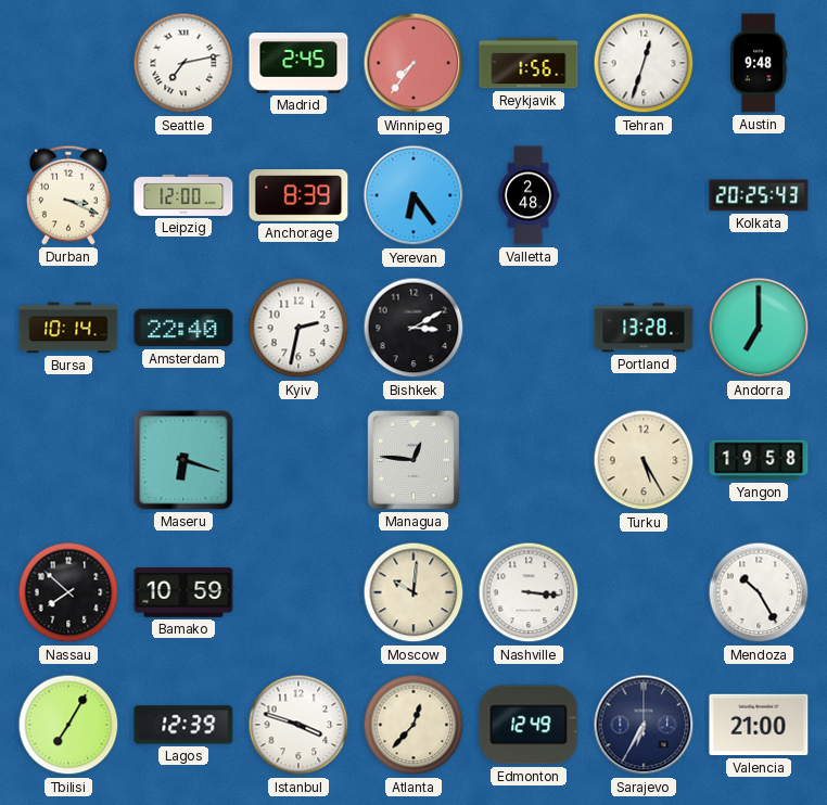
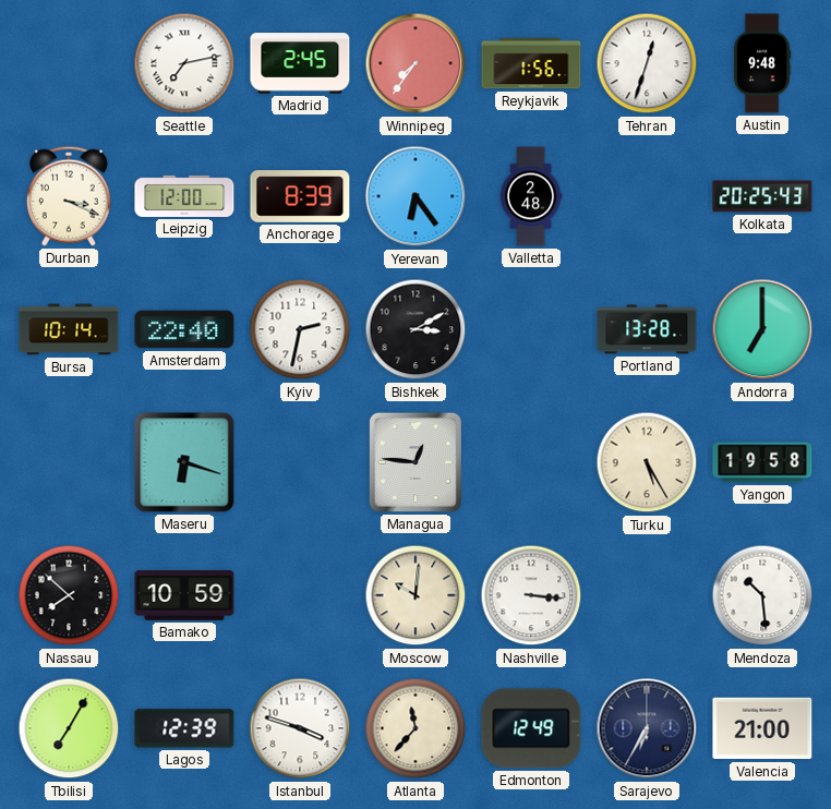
Mendoza: 10:25 -> 10:29
Atlanta: 12:37 -> 11:37
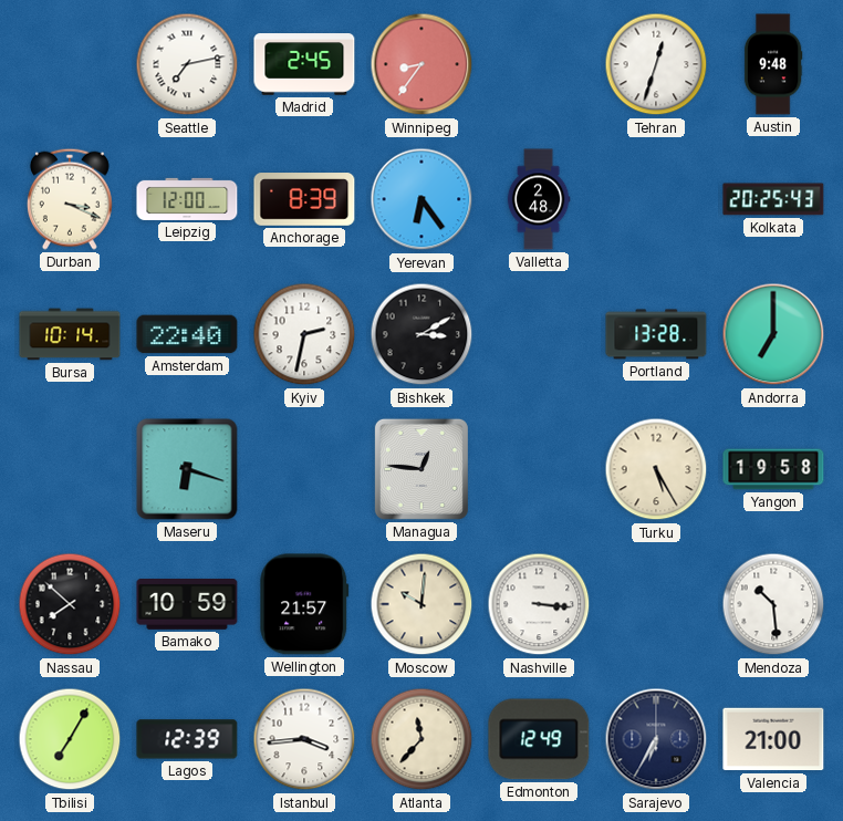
Winnipeg: 7:36 -> 8:36
Reykjavik: 1:56 -> none
Wellington: none -> 21:57
Istanbul: 3:48 -> 3:44
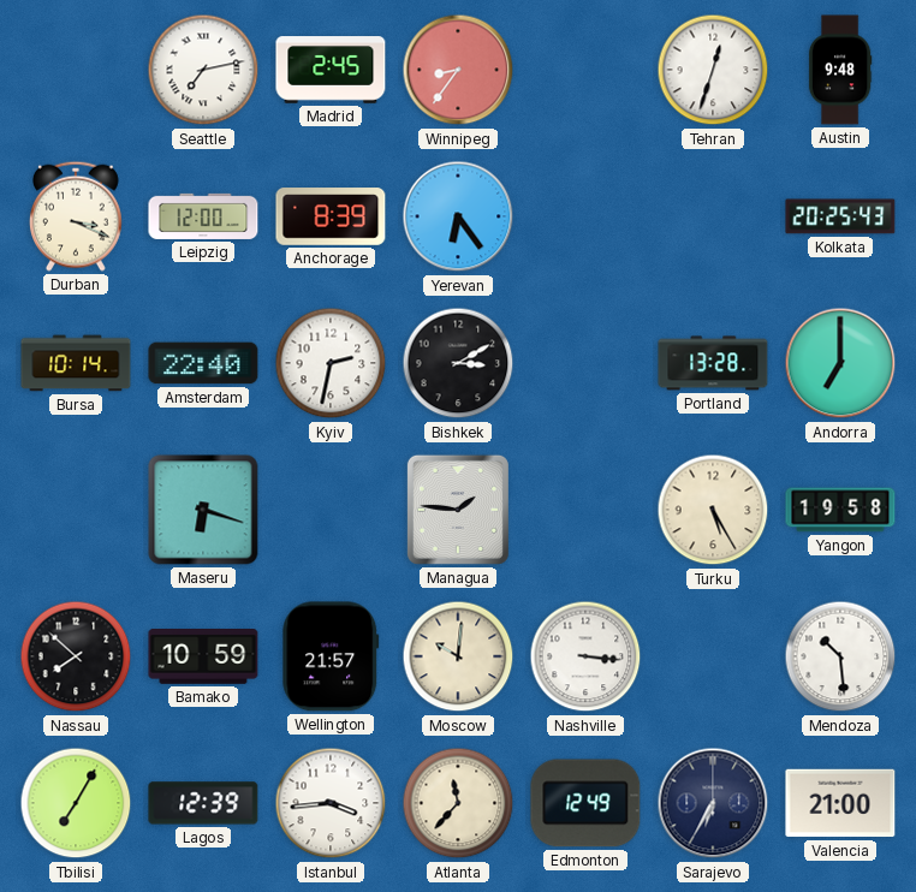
Valletta: 2:48 -> none
Managua: 12:46 -> 1:46
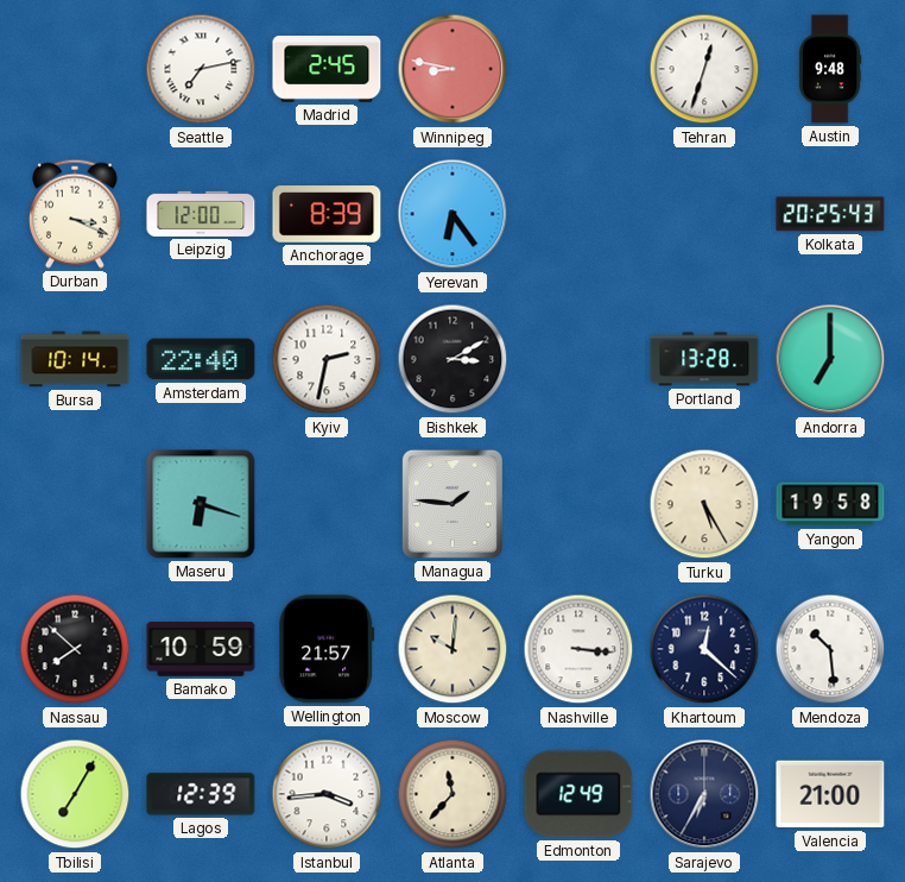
Winnipeg: 8:36 -> 8:47
Khartoum: none -> 12:22
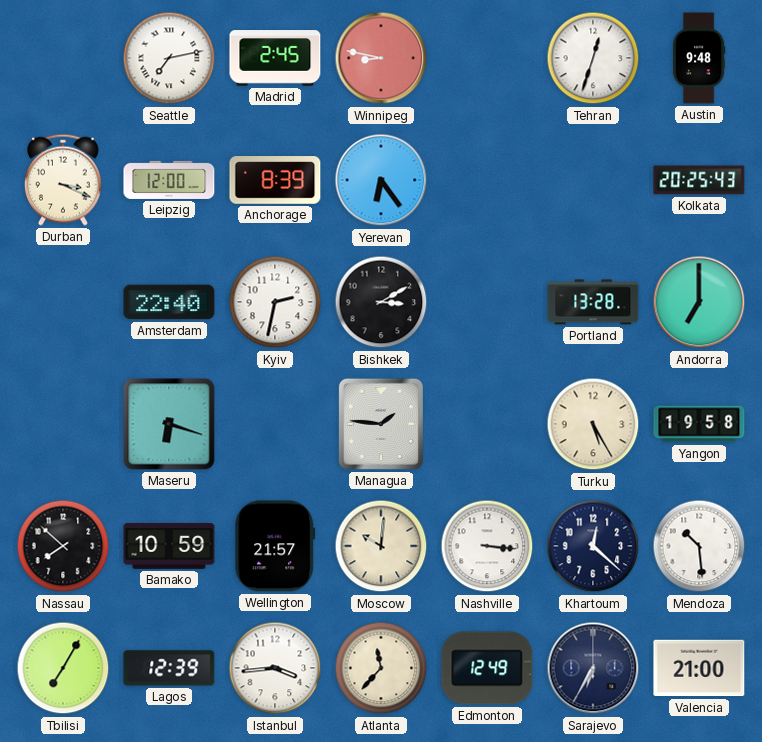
Bursa: 10:14 -> none
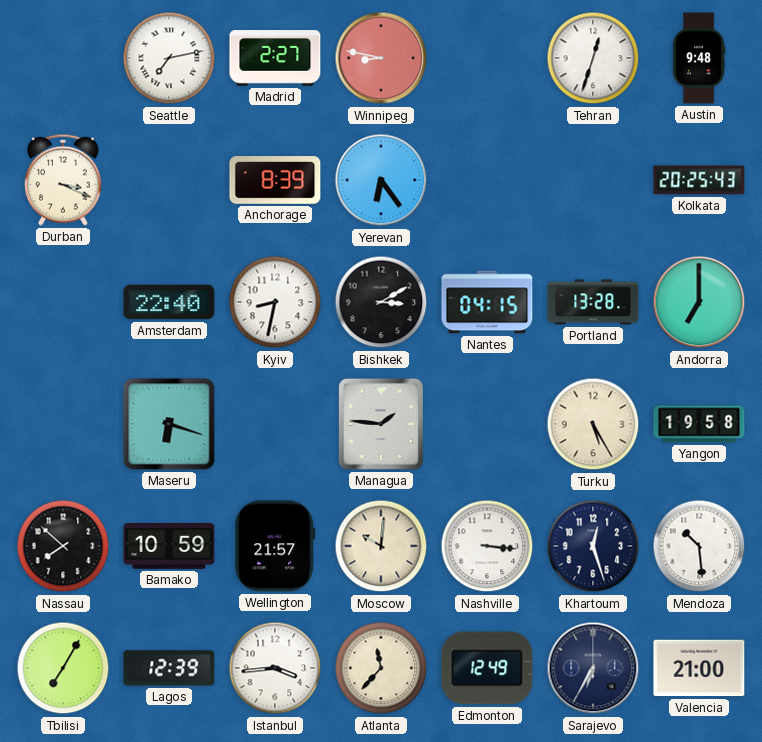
Madrid: 2:45 -> 2:27
Leipzig: 12:00 -> none
Kyiv: 2:32 -> 8:32
Nantes: none -> 04:15
Khartoum: 12:22 -> 12:27
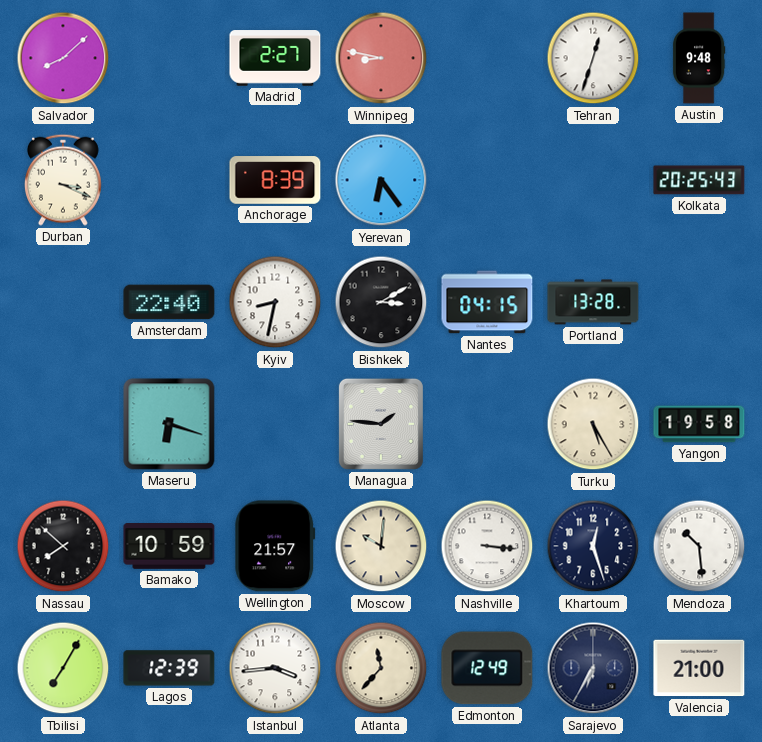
Salvador: none -> 8:08
Seattle: 7:13 -> none
Andorra: 7:00 -> none
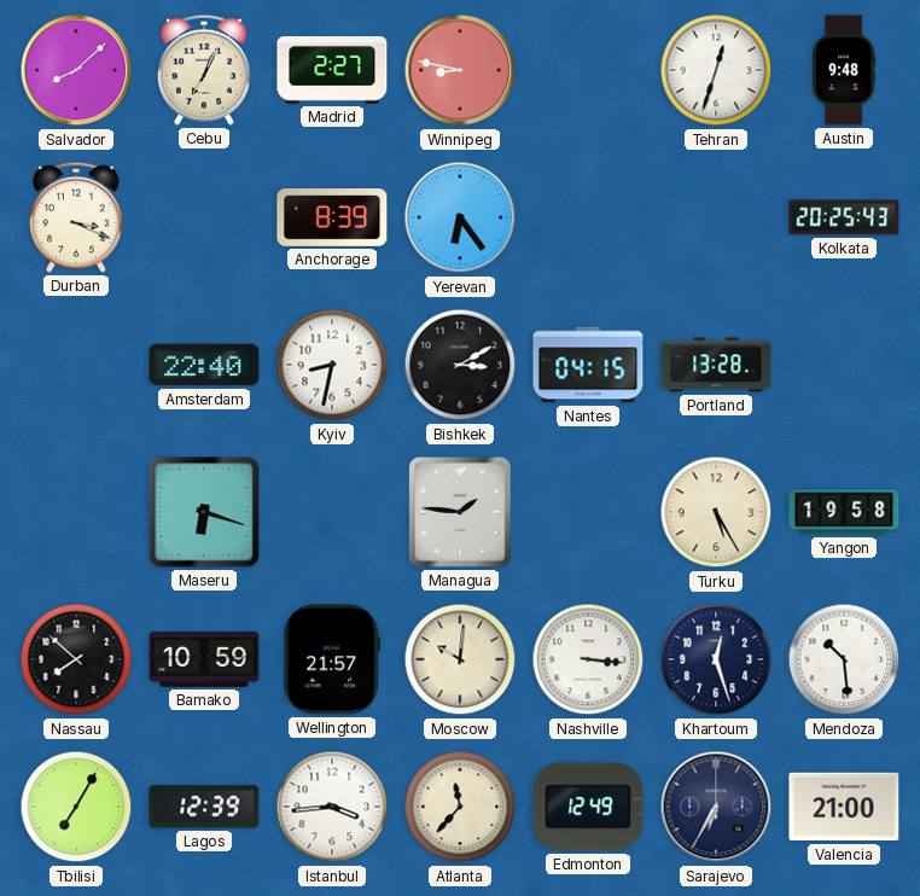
Cebu: none -> 7:04
